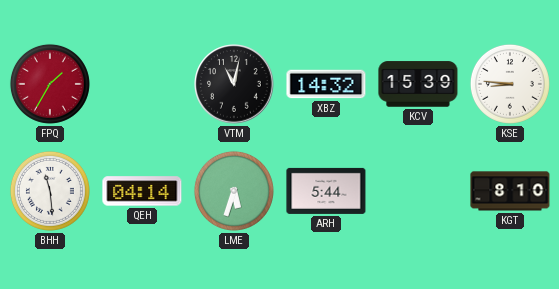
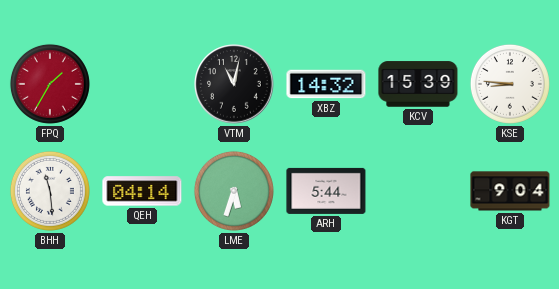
KGT: 8:10 -> 9:04
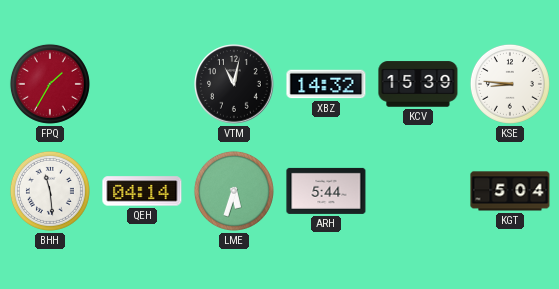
KGT: 9:04 -> 5:04
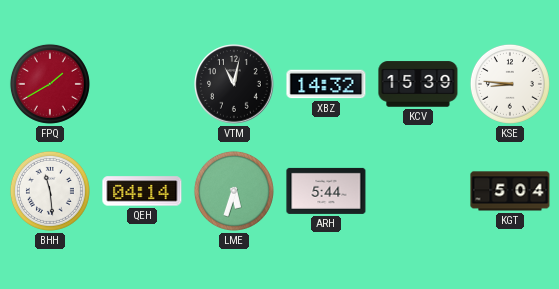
FPQ: 1:35 -> 1:40
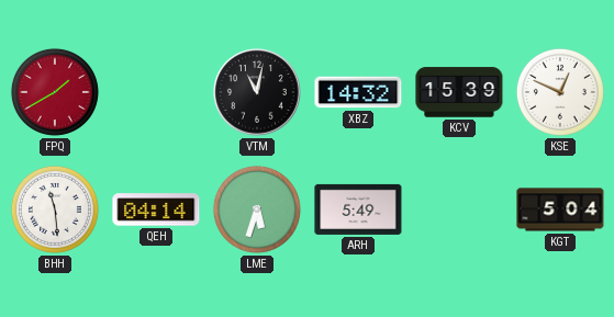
KSE: 8:46 -> 12:49
ARH: 5:44 -> 5:49
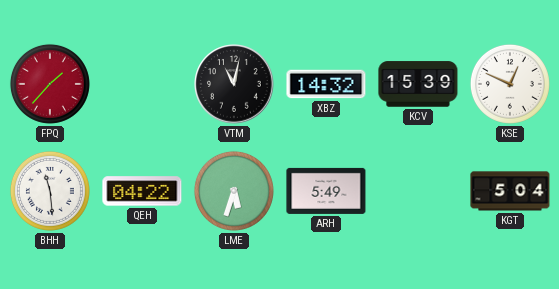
FPQ: 1:40 -> 1:37
QEH: 04:14 -> 04:22
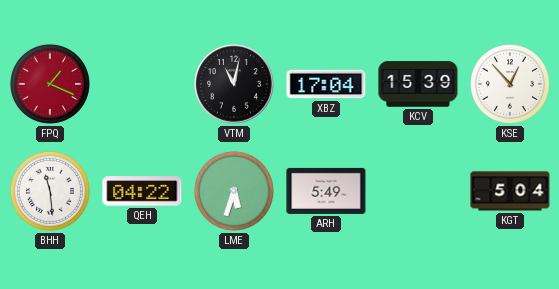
FPQ: 1:37 -> 1:19
XBZ: 14:32 -> 17:04
KSE: 12:49 -> 12:53
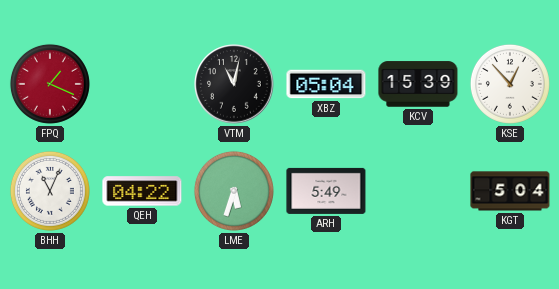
XBZ: 17:04 -> 05:04
BHH: 11:29 -> 11:04
